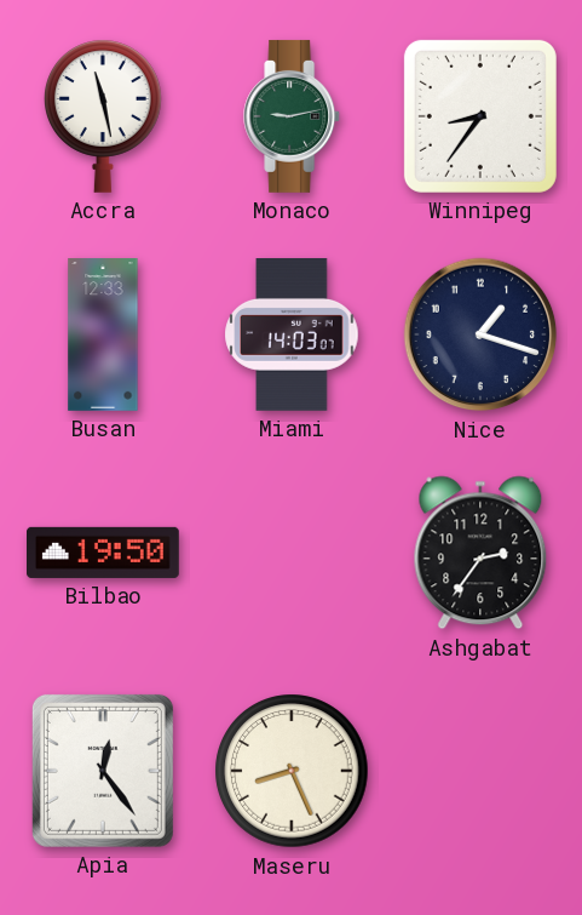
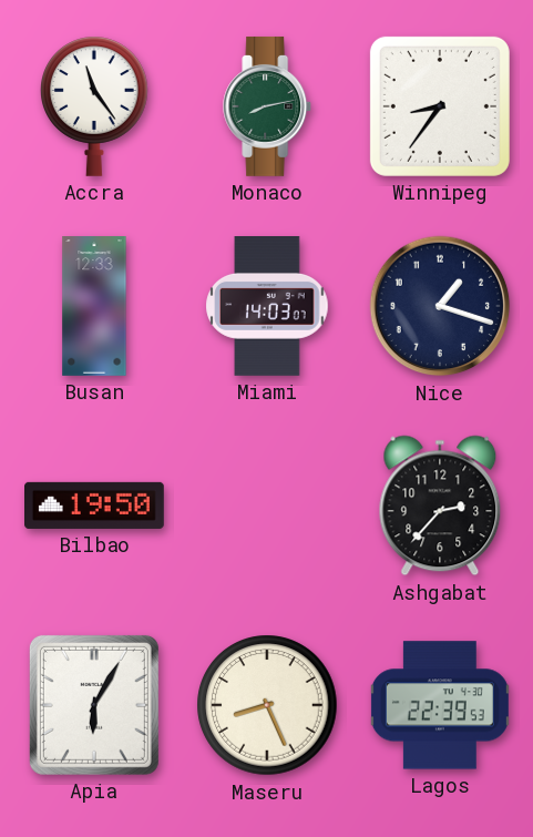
Accra: 11:28 -> 11:24
Monaco: 9:13 -> 8:13
Ashgabat: 2:36 -> 2:37
Apia: 12:24 -> 6:05
Lagos: none -> 22:39
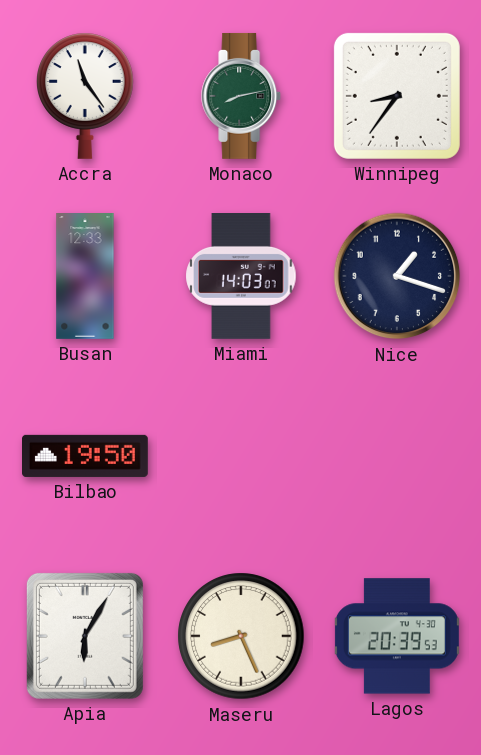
Ashgabat: 2:37 -> none
Lagos: 22:39 -> 20:39
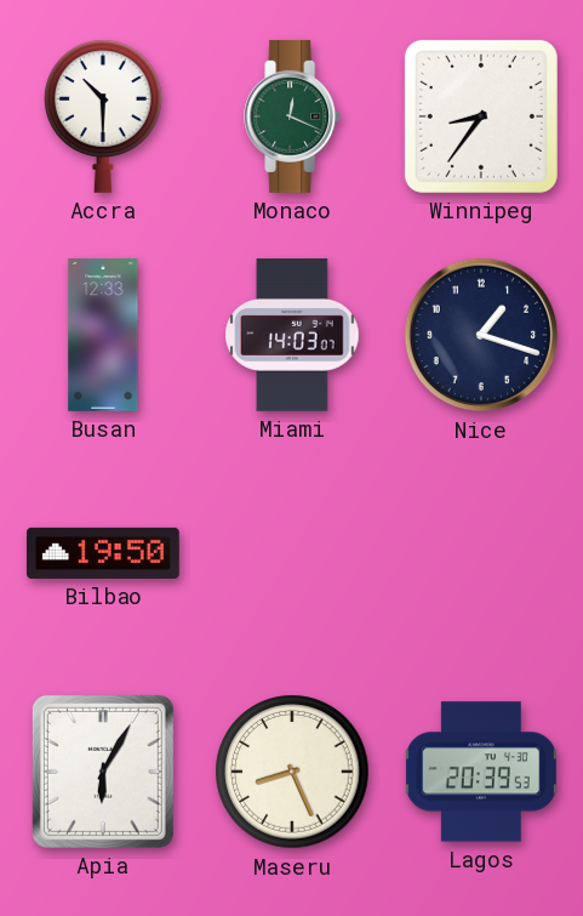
Accra: 11:24 -> 10:30
Monaco: 8:13 -> 12:19
